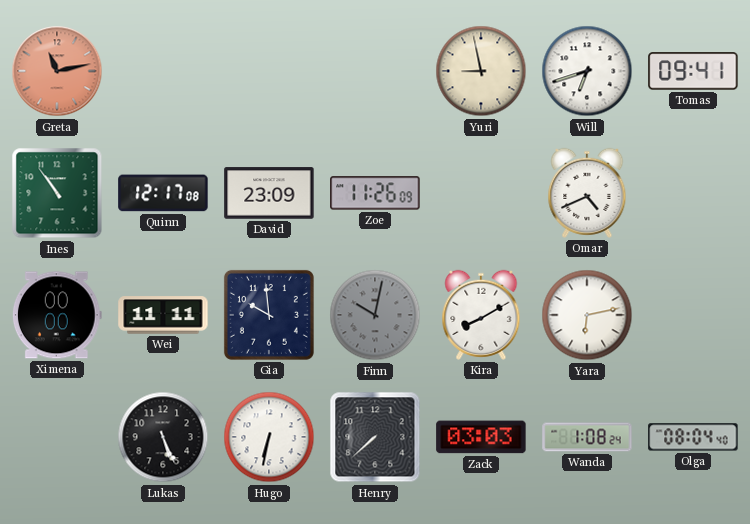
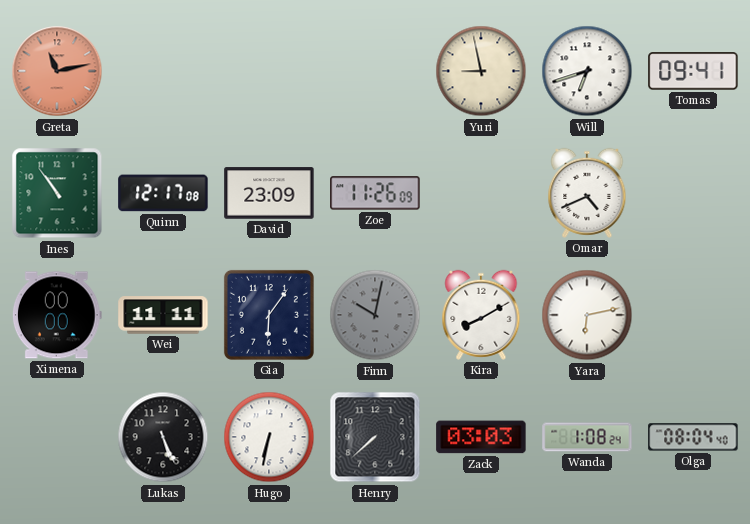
Gia: 9:59 -> 6:06
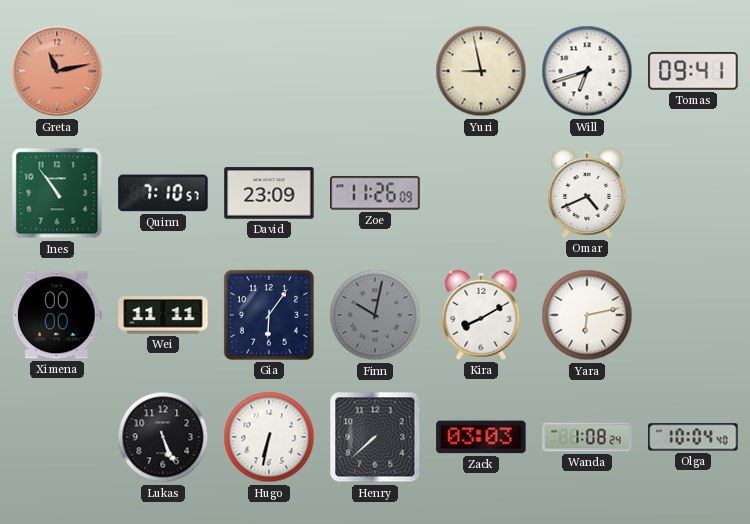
Quinn: 12:17 -> 7:10
Olga: 08:04 -> 10:04
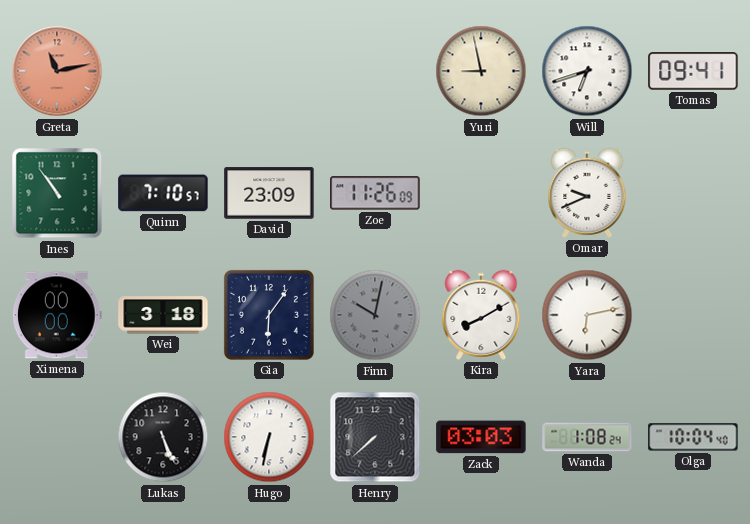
Omar: 4:41 -> 9:41
Wei: 11:11 -> 3:18
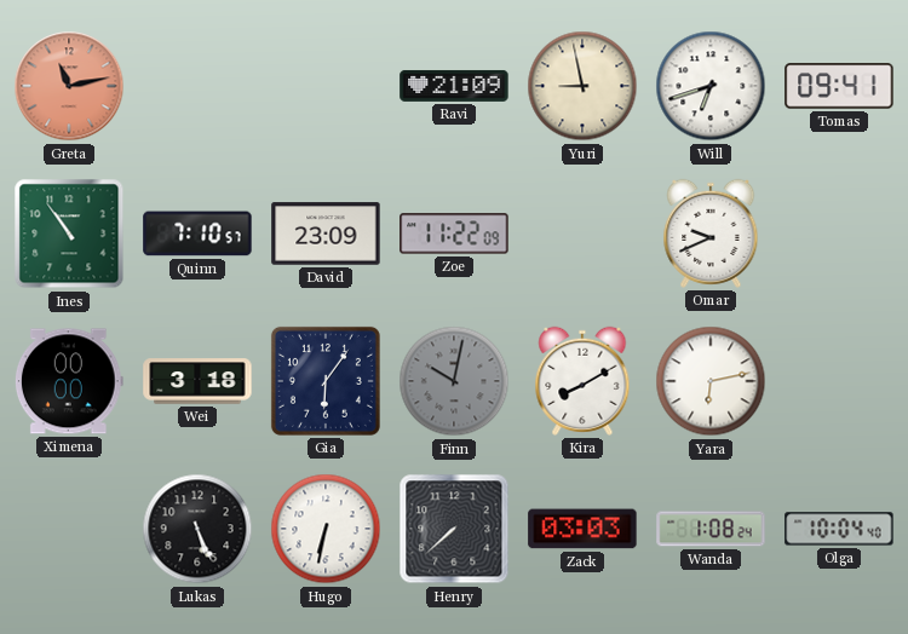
Ravi: none -> 21:09
Zoe: 11:26 -> 11:22
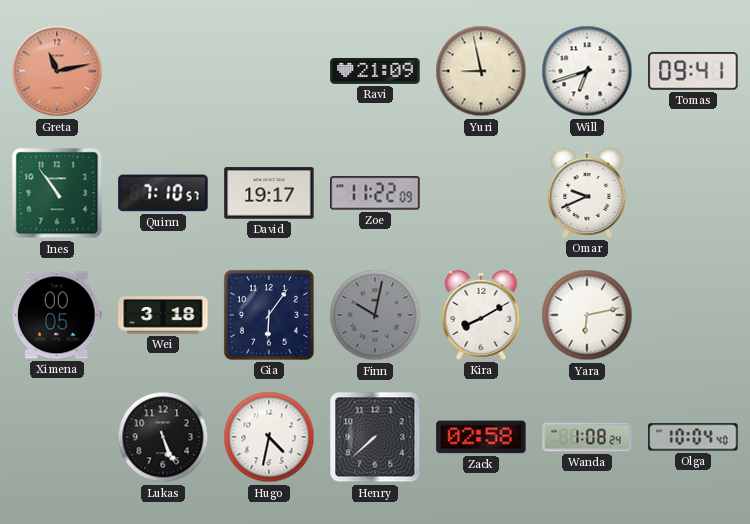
David: 23:09 -> 19:17
Ximena: 00:00 -> 00:05
Hugo: 6:32 -> 4:32
Zack: 03:03 -> 02:58
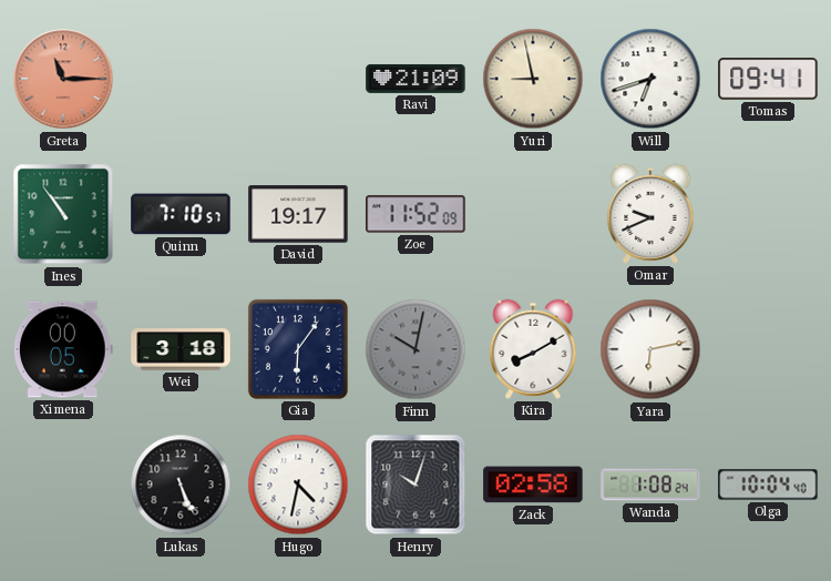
Greta: 11:13 -> 11:15
Zoe: 11:22 -> 11:52
Henry: 7:38 -> 10:03
